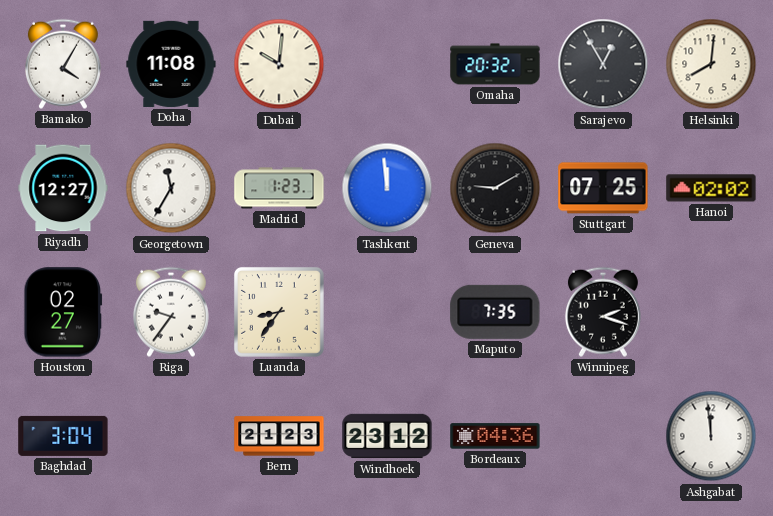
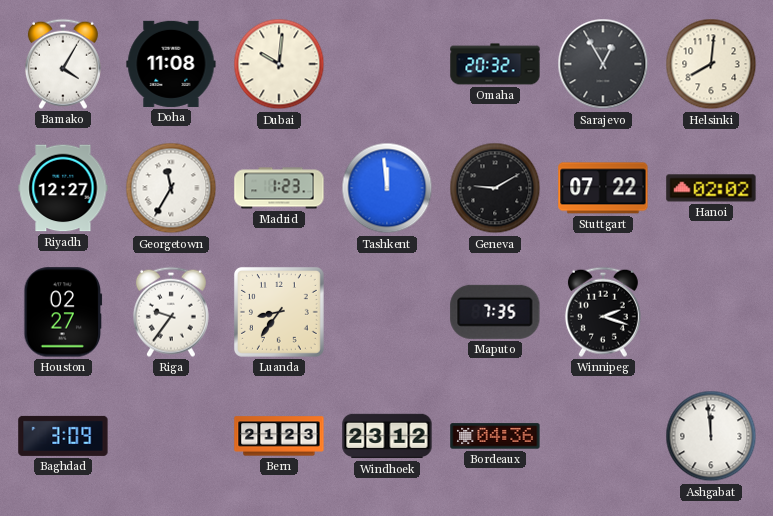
Stuttgart: 07:25 -> 07:22
Baghdad: 3:04 -> 3:09
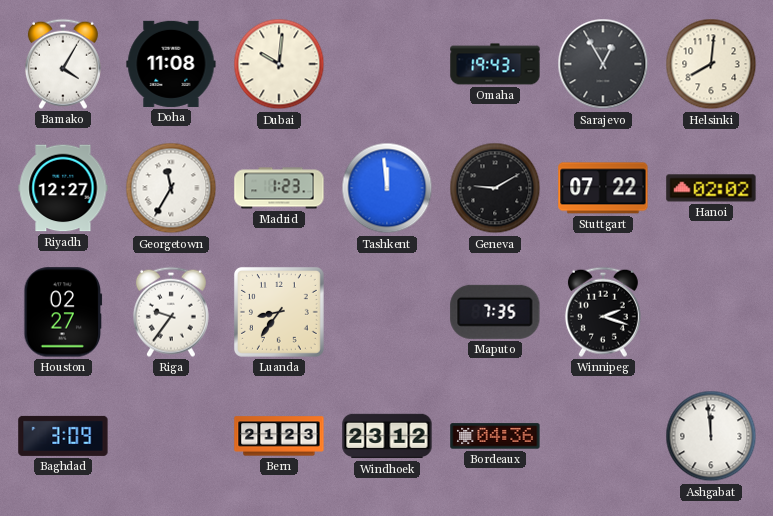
Omaha: 20:32 -> 19:43
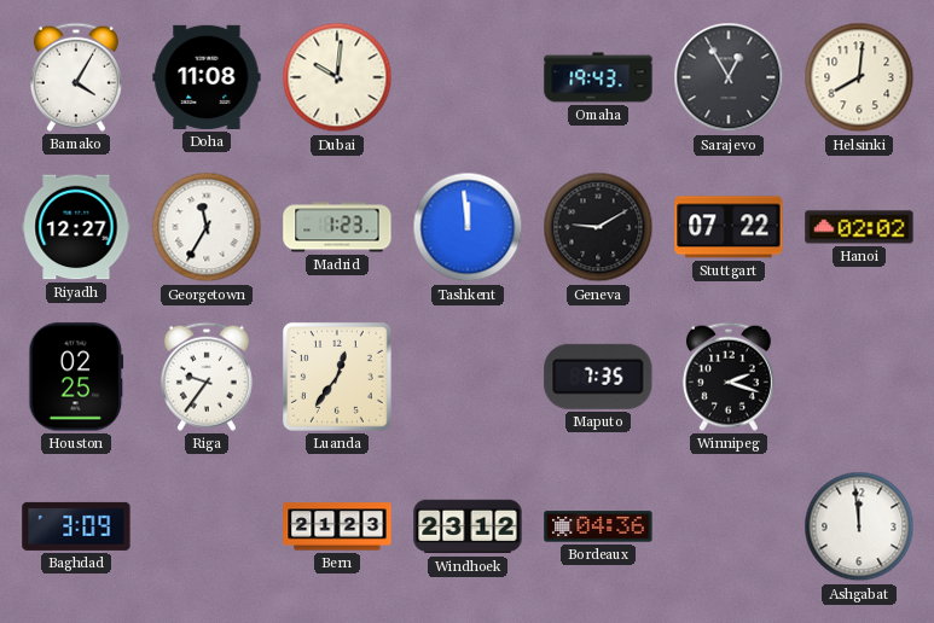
Houston: 02:27 -> 02:25
Luanda: 8:36 -> 12:36
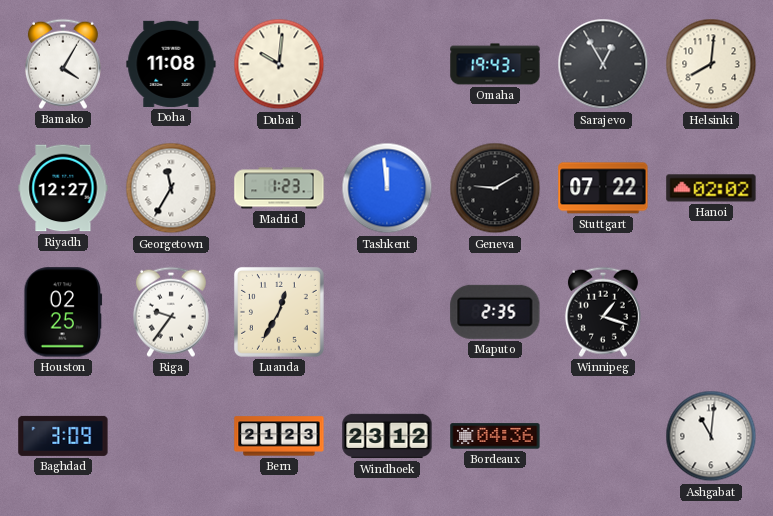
Luanda: 12:36 -> 12:35
Maputo: 7:35 -> 2:35
Winnipeg: 2:18 -> 1:18
Ashgabat: 11:59 -> 11:01
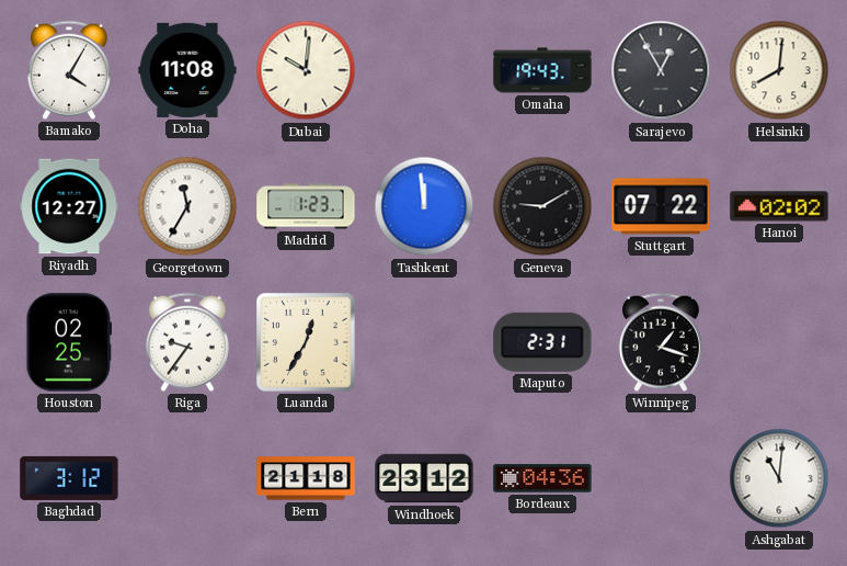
Maputo: 2:35 -> 2:31
Baghdad: 3:09 -> 3:12
Bern: 21:23 -> 21:18
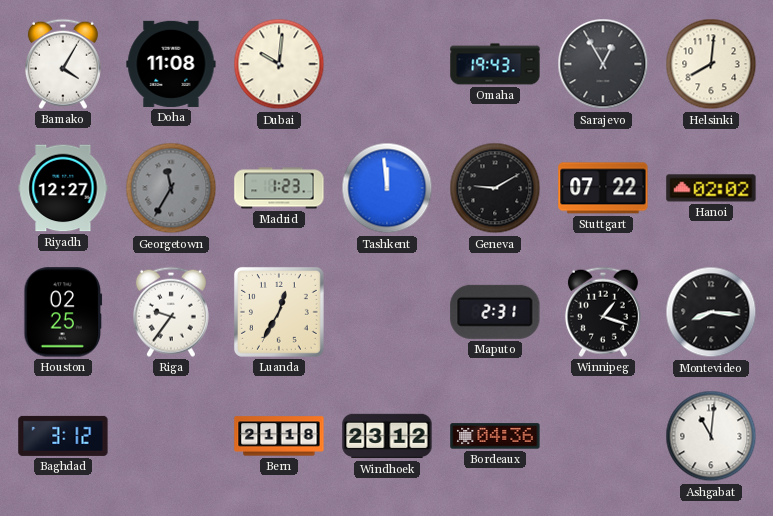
Georgetown dial: white -> grey
Montevideo: none -> 8:16
